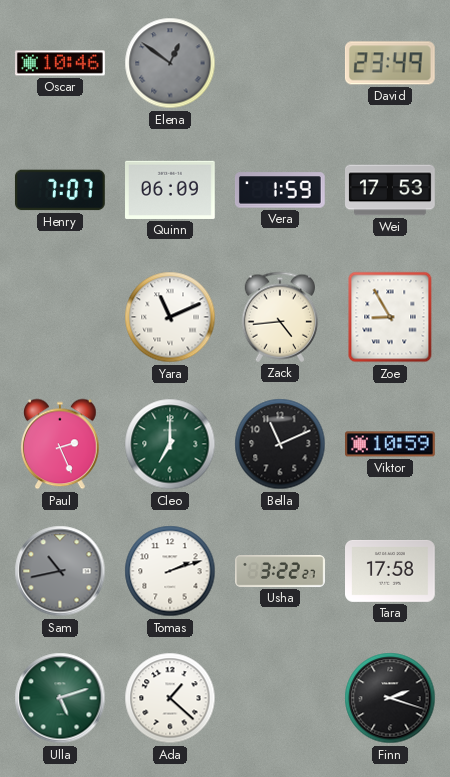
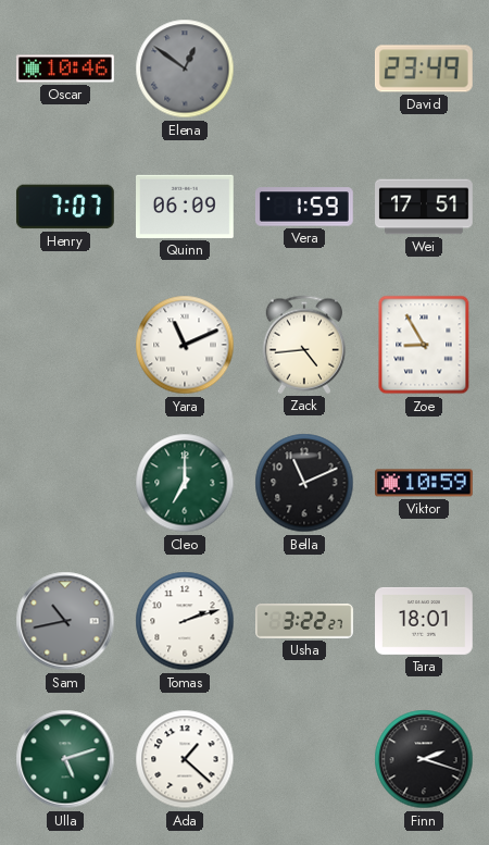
Wei: 17:53 -> 17:51
Paul: 2:26 -> none
Tara: 17:58 -> 18:01
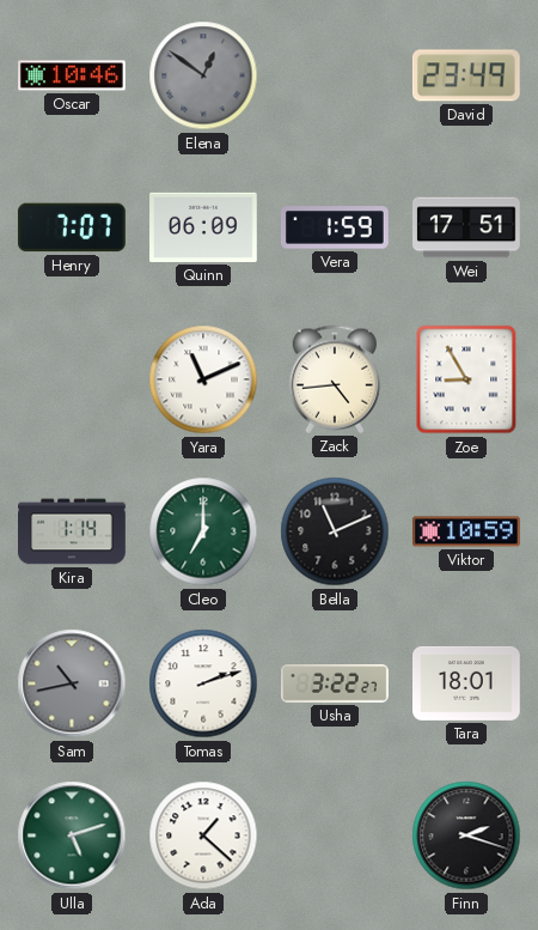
Kira: none -> 1:14
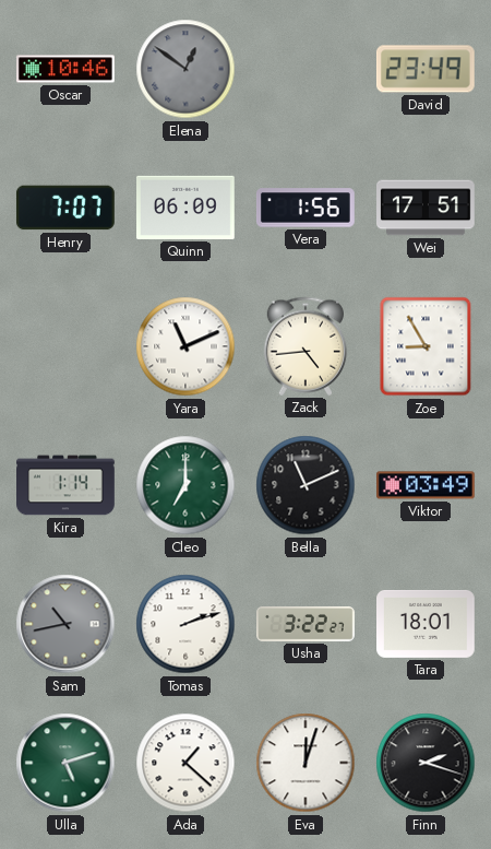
Vera: 1:59 -> 1:56
Viktor: 10:59 -> 03:49
Eva: none -> 12:03
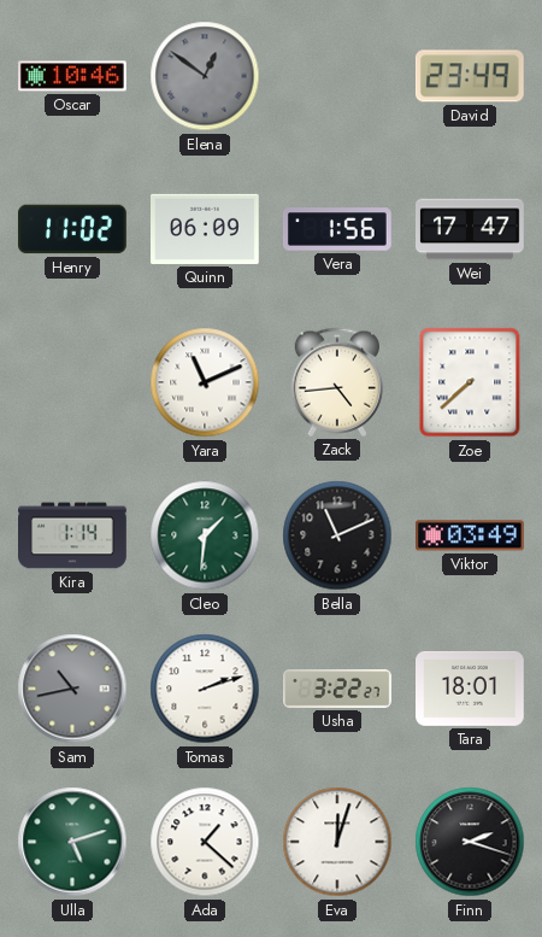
Henry: 7:07 -> 11:02
Wei: 17:51 -> 17:47
Zoe: 8:55 -> 7:38
Cleo: 7:00 -> 1:31
